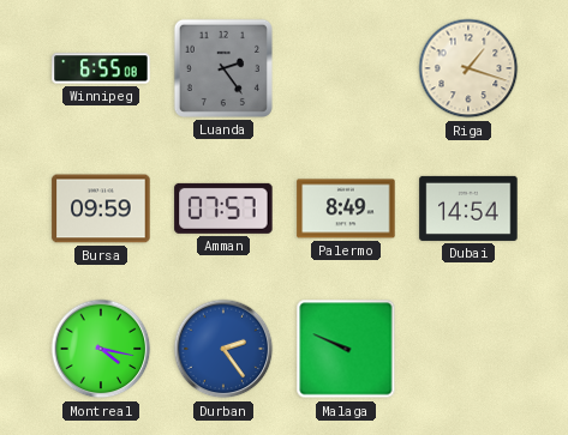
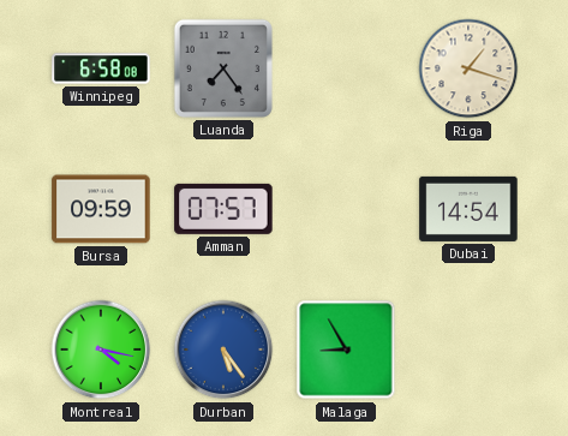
Winnipeg: 6:55 -> 6:58
Luanda: 2:24 -> 7:24
Palermo: 8:49 -> none
Durban: 2:24 -> 5:24
Malaga: 9:49 -> 8:55
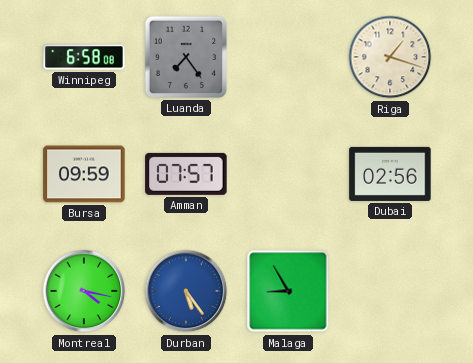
Dubai: 14:54 -> 02:56
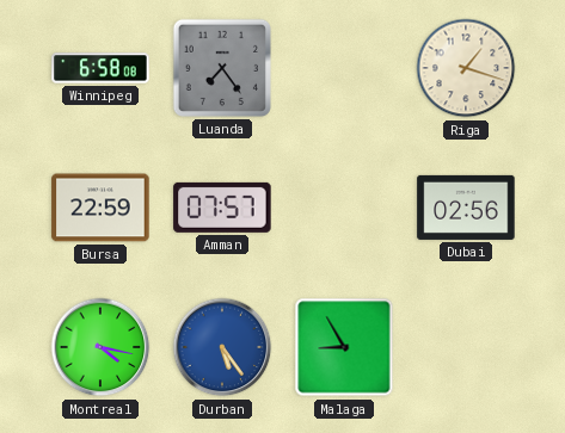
Bursa: 09:59 -> 22:59
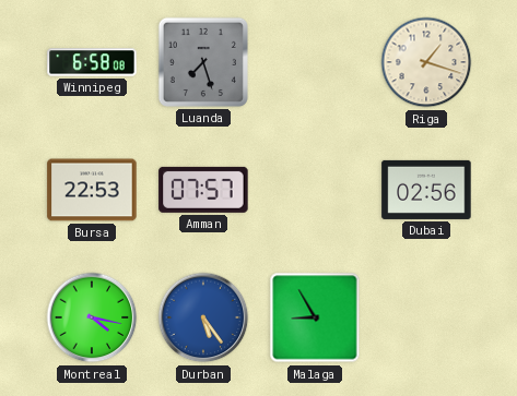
Luanda: 7:24 -> 7:27
Bursa: 22:59 -> 22:53
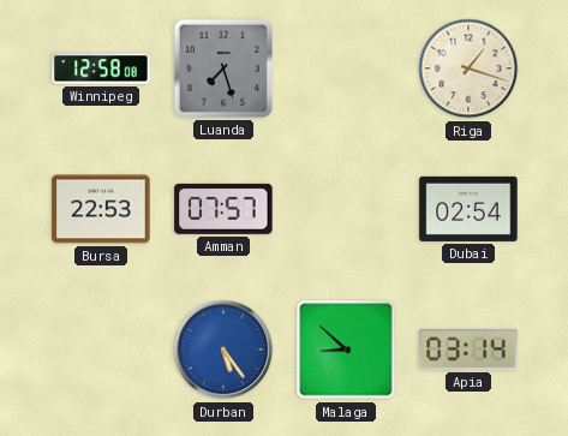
Winnipeg: 6:58 -> 12:58
Dubai: 02:56 -> 02:54
Montreal: 4:17 -> none
Malaga: 8:55 -> 8:52
Apia: none -> 03:14
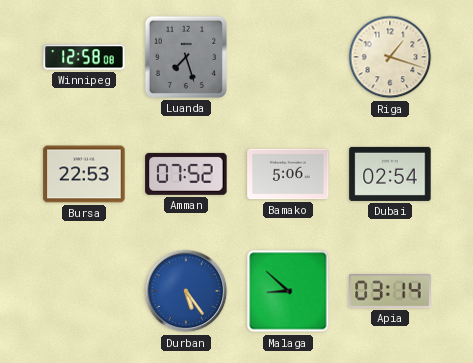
Amman: 07:57 -> 07:52
Bamako: none -> 5:06
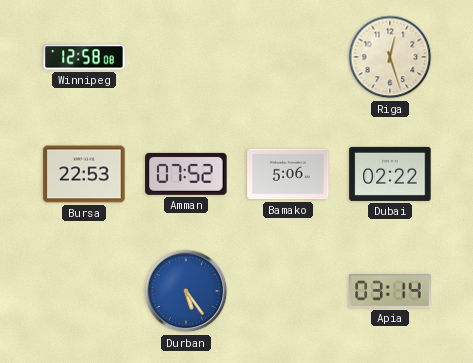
Luanda: 7:27 -> none
Riga: 1:18 -> 12:27
Dubai: 02:54 -> 02:22
Malaga: 8:52 -> none
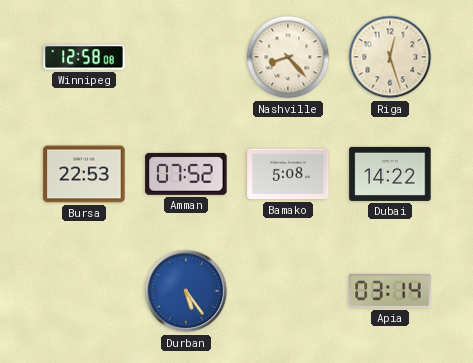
Nashville: none -> 8:23
Bamako: 5:06 -> 5:08
Dubai: 02:22 -> 14:22
